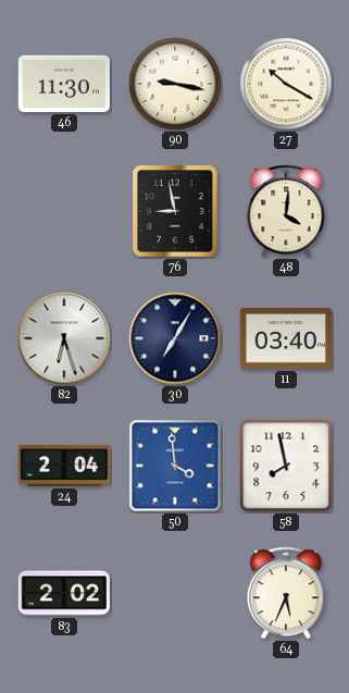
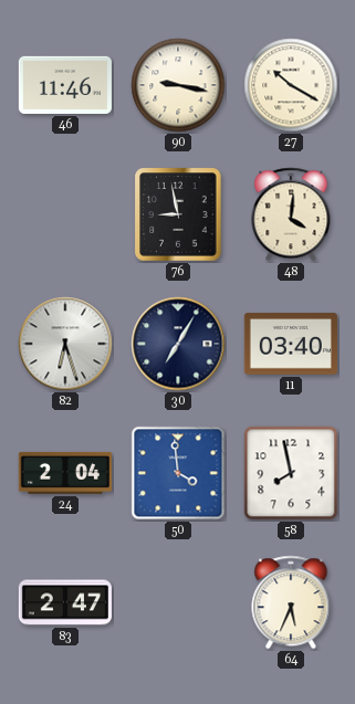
46: 11:30 -> 11:46
83: 2:02 -> 2:47
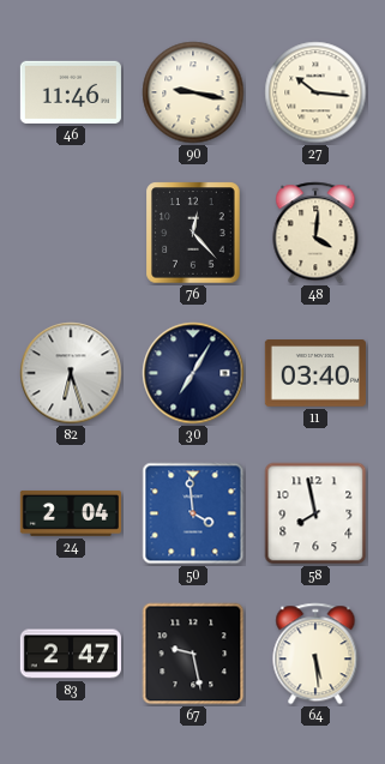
27: 10:20 -> 10:16
76: 8:58 -> 12:23
67: none -> 9:28
64: 5:34 -> 5:29
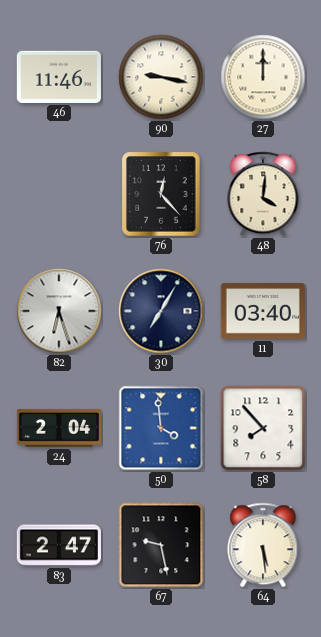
27: 10:16 -> 12:00
58: 7:58 -> 7:53
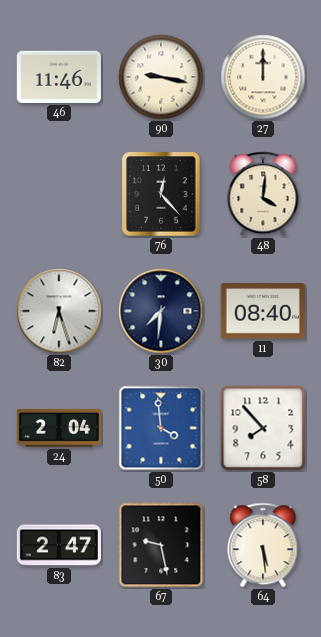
30: 7:05 -> 7:31
11: 03:40 -> 08:40
